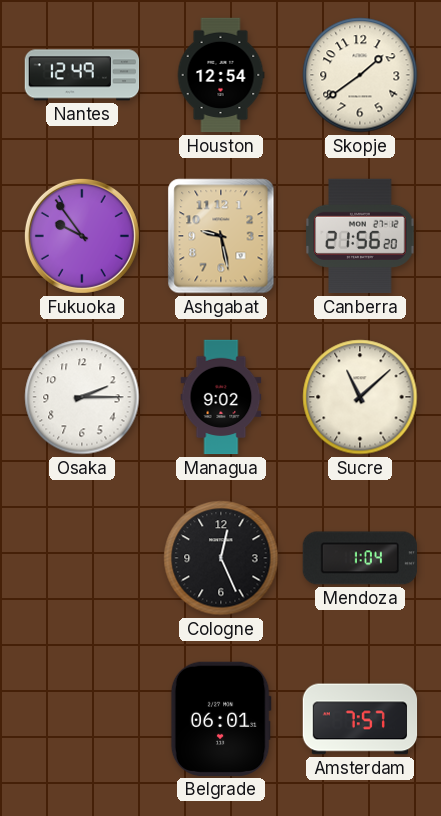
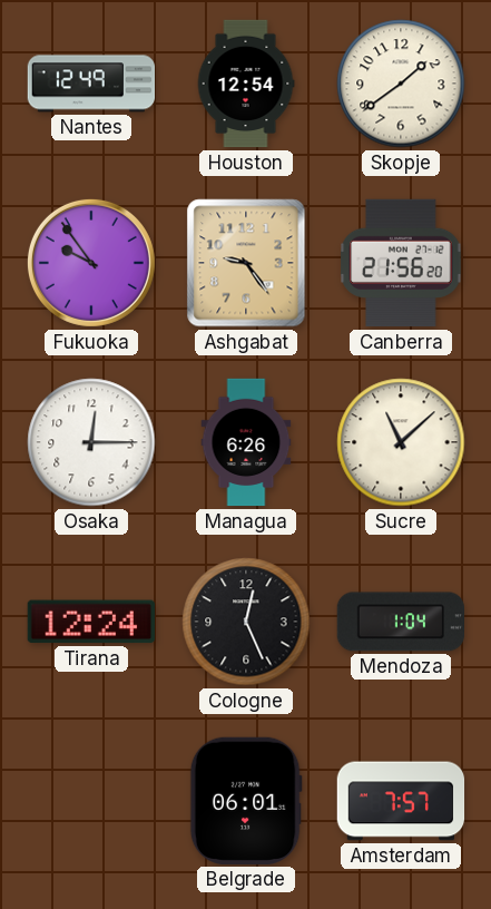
Ashgabat: 9:28 -> 9:24
Osaka: 2:15 -> 12:15
Managua: 9:02 -> 6:26
Tirana: none -> 12:24
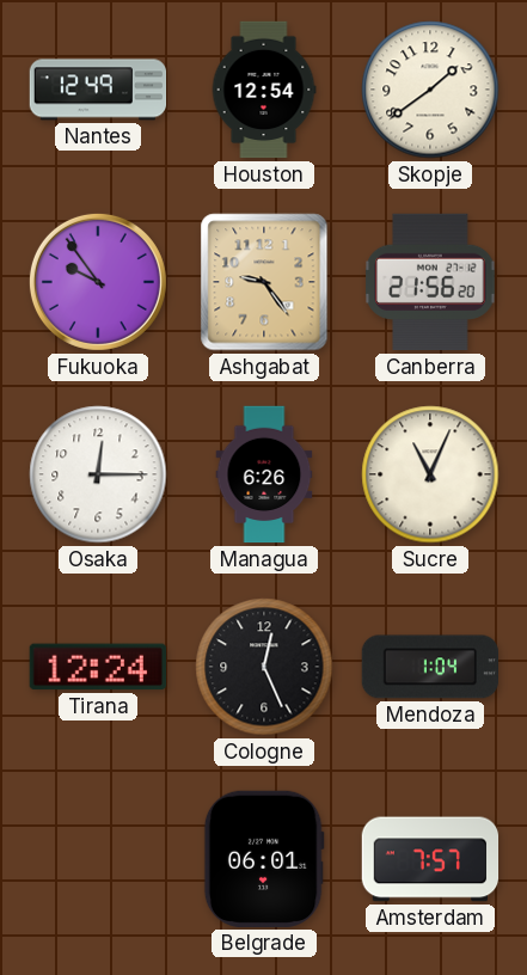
Sucre: 11:08 -> 11:04
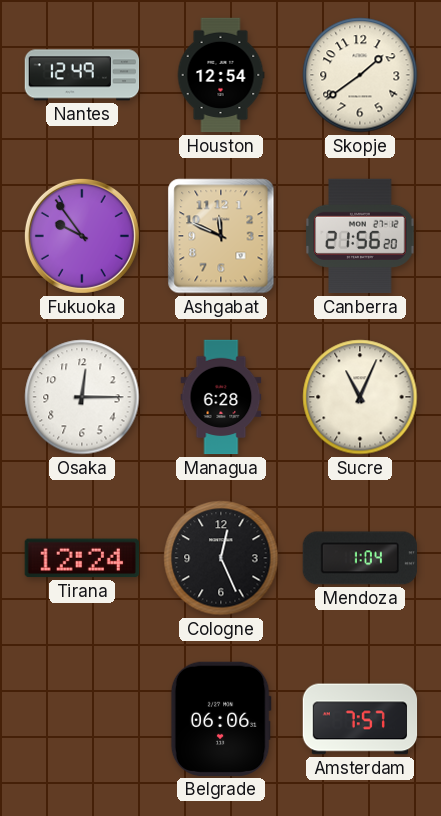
Ashgabat: 9:24 -> 11:49
Managua: 6:26 -> 6:28
Belgrade: 06:01 -> 06:06
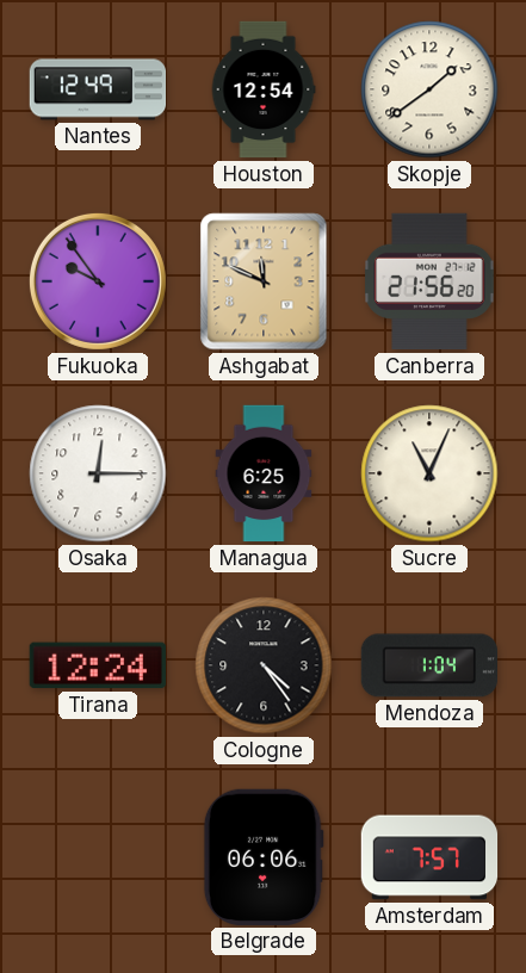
Managua: 6:28 -> 6:25
Cologne: 12:26 -> 4:24
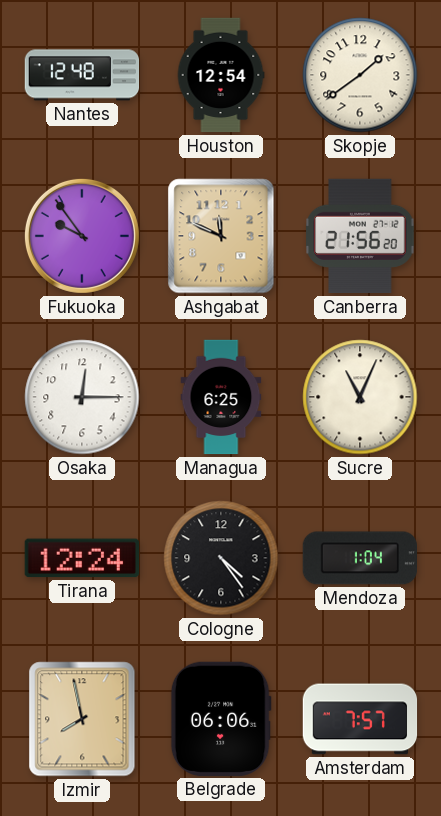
Nantes: 12:49 -> 12:48
Izmir: none -> 7:58
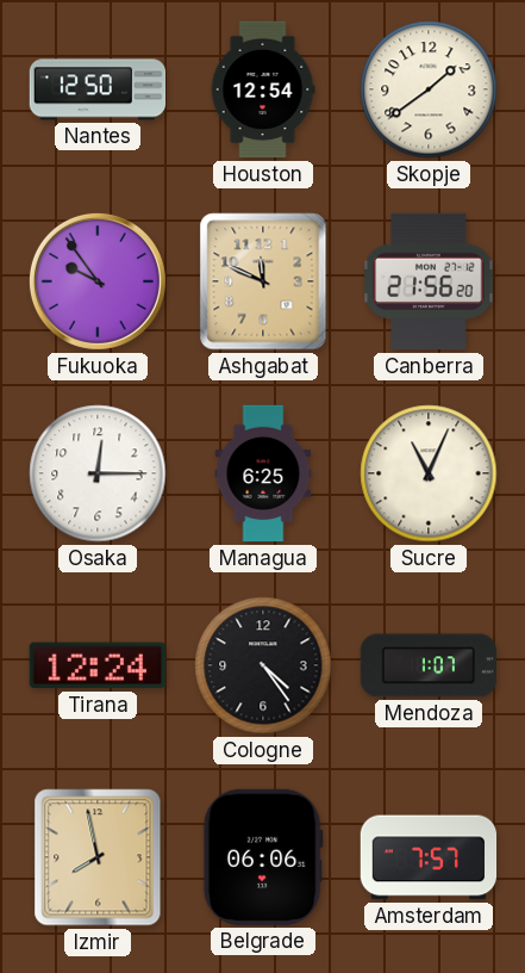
Nantes: 12:48 -> 12:50
Mendoza: 1:04 -> 1:07
